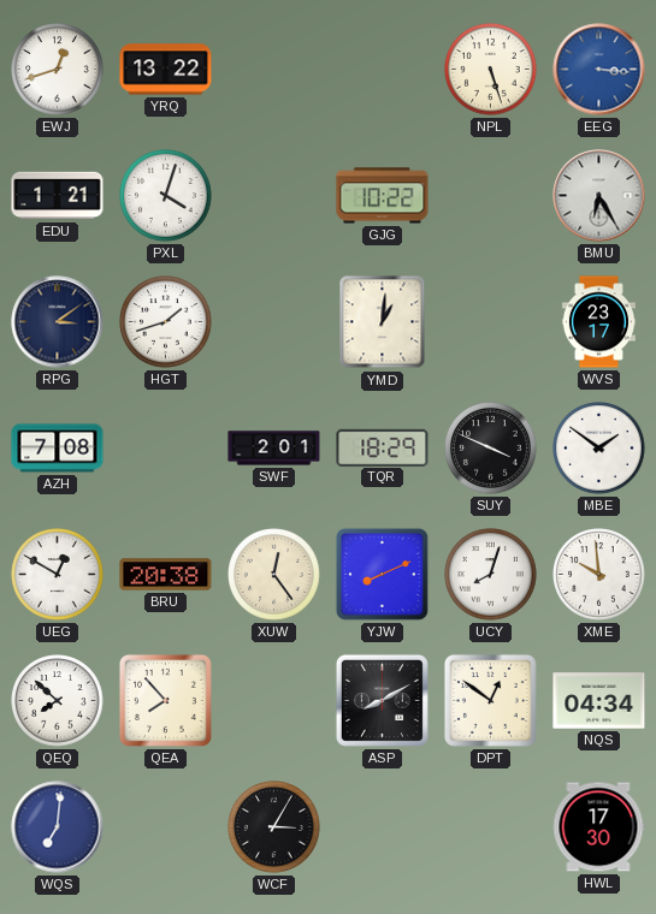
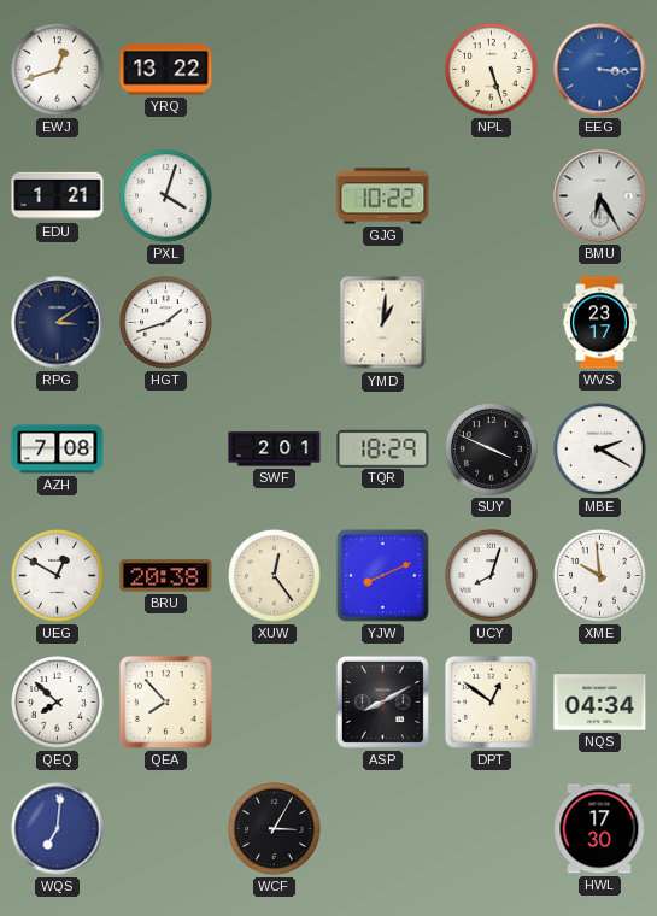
MBE: 1:51 -> 2:20
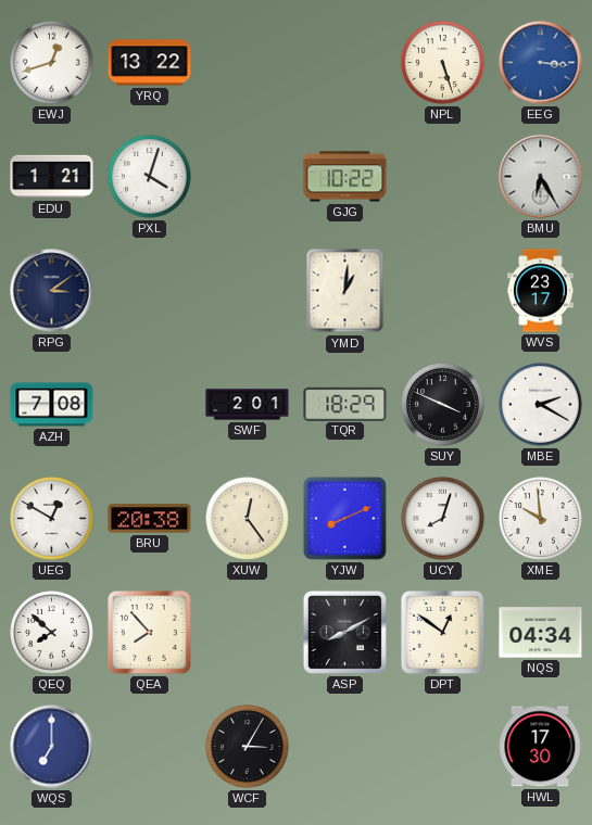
HGT: 1:42 -> none
WQS: 7:01 -> 7:00
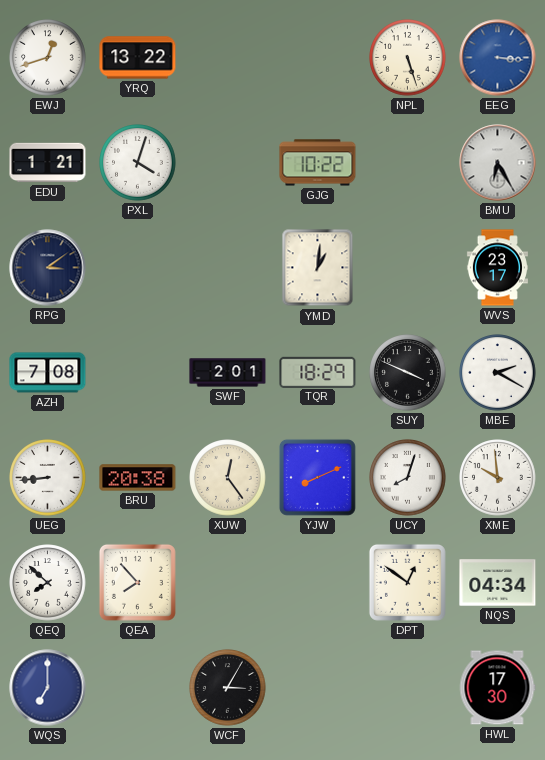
UEG: 12:50 -> 8:44
ASP: 8:10 -> none
